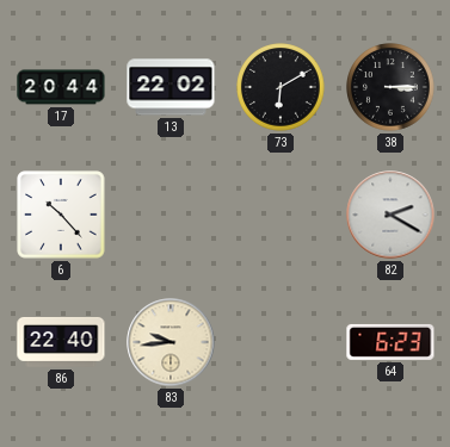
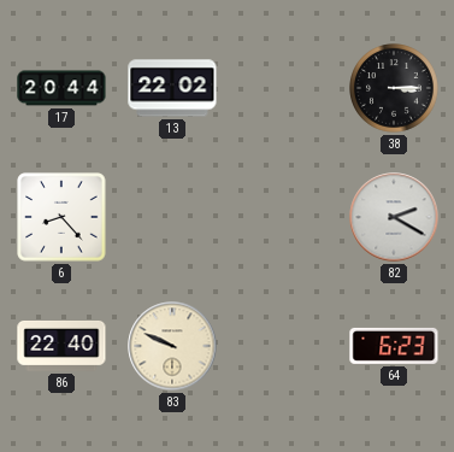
73: 6:10 -> none
6: 10:23 -> 8:23
83: 9:44 -> 9:49
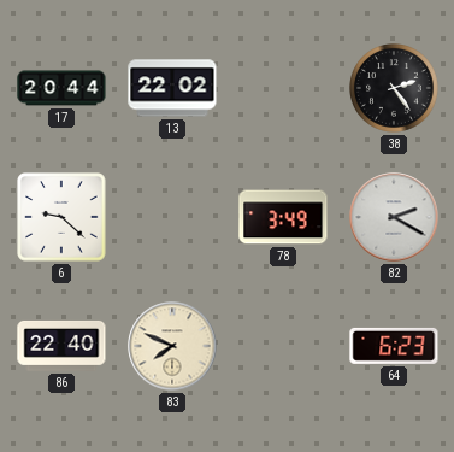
38: 3:15 -> 2:24
6: 8:23 -> 9:22
78: none -> 3:49
83: 9:49 -> 7:49
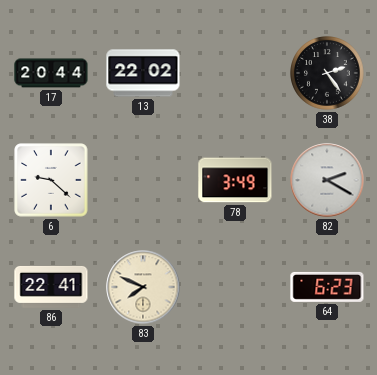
86: 22:40 -> 22:41
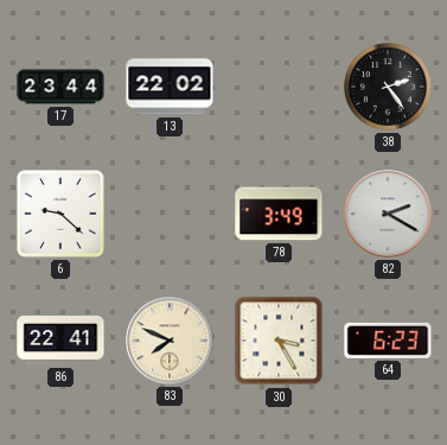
17: 20:44 -> 23:44
30: none -> 3:25
